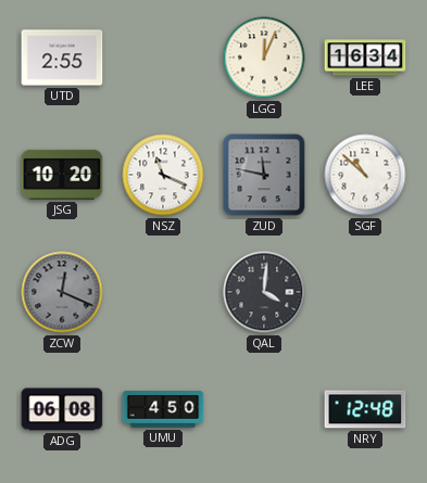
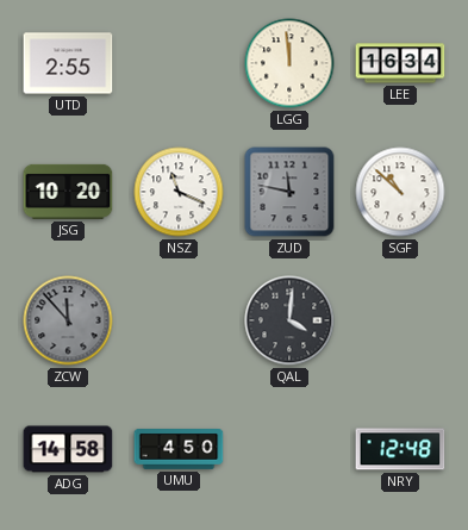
LGG: 12:04 -> 11:59
ZCW: 12:19 -> 11:53
ADG: 06:08 -> 14:58
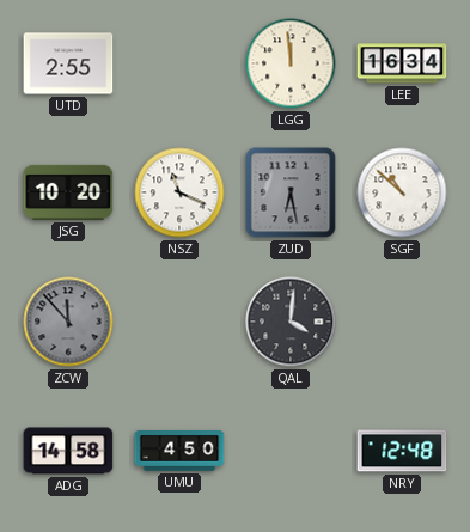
ZUD: 11:47 -> 6:28
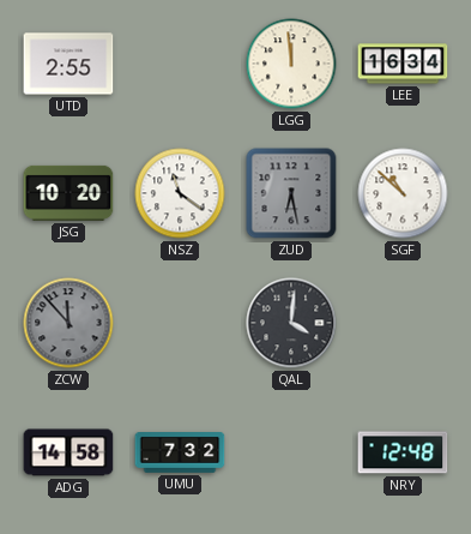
NSZ: 11:19 -> 11:21
UMU: 4:50 -> 7:32
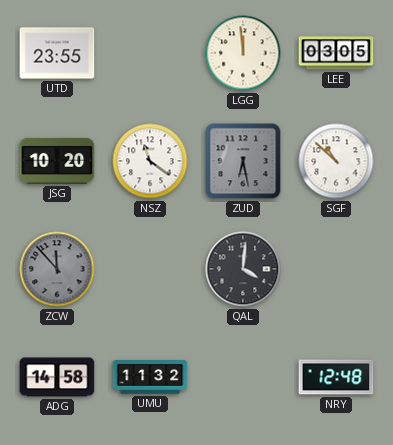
UTD: 2:55 -> 23:55
LEE: 16:34 -> 03:05
UMU: 7:32 -> 11:32
